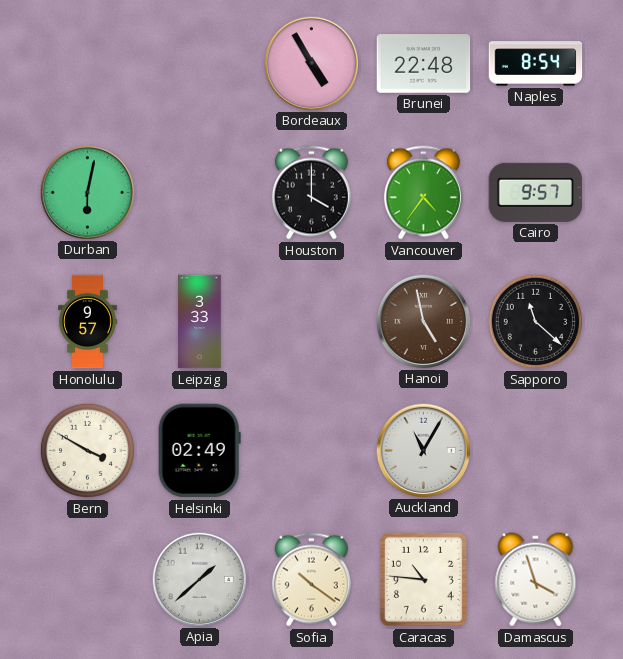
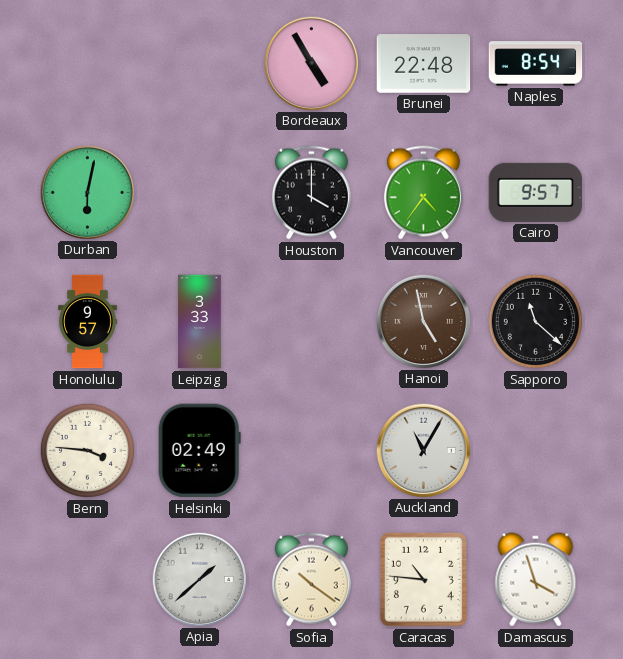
Bern: 3:50 -> 3:46
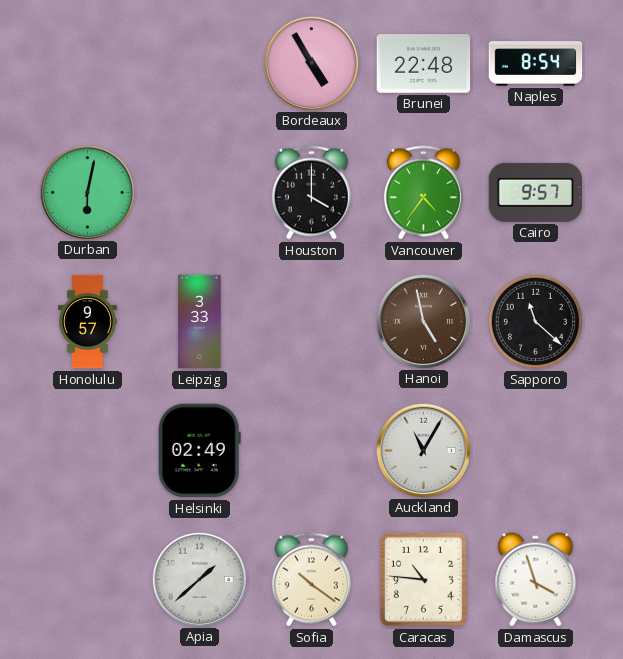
Bern: 3:46 -> none
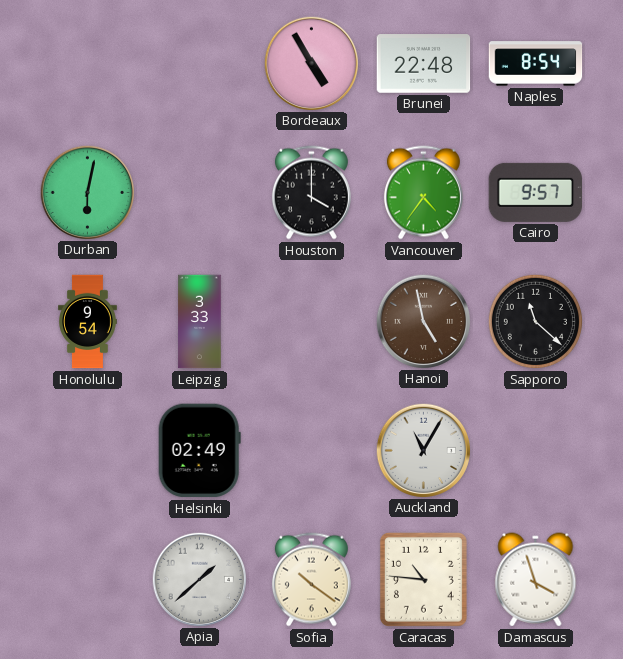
Honolulu: 9:57 -> 9:54
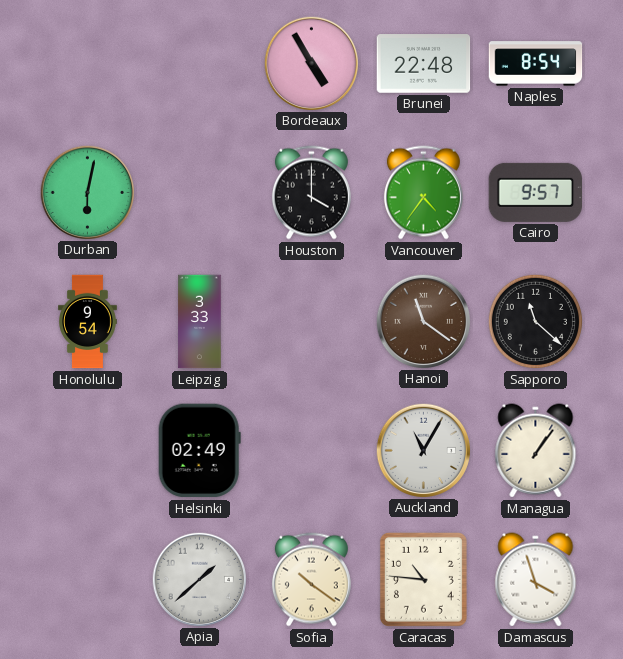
Hanoi: 4:58 -> 11:21
Managua: none -> 1:06
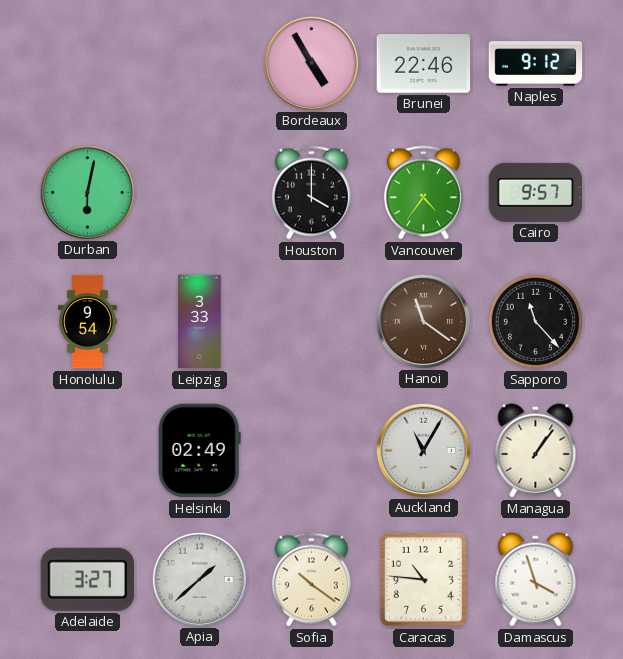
Brunei: 22:48 -> 22:46
Naples: 8:54 -> 9:12
Sapporo: 11:22 -> 11:23
Adelaide: none -> 3:27
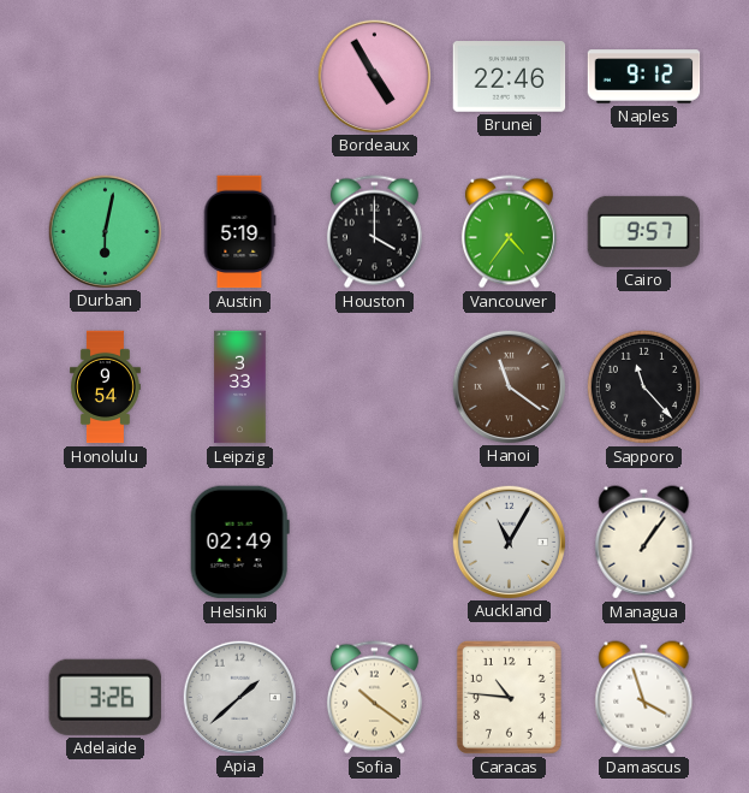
Austin: none -> 5:19
Adelaide: 3:27 -> 3:26
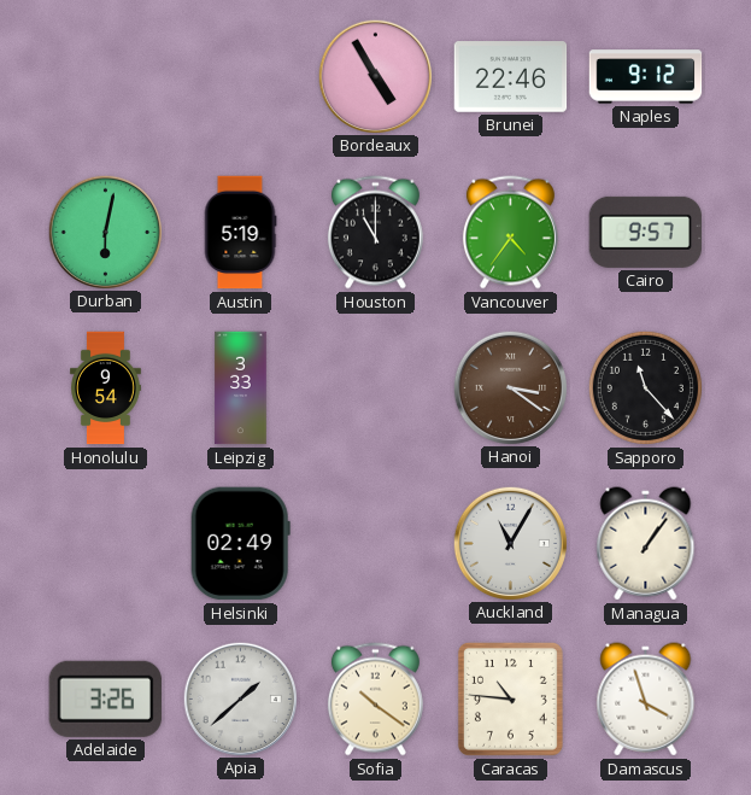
Houston: 4:00 -> 11:00
Hanoi: 11:21 -> 3:21
